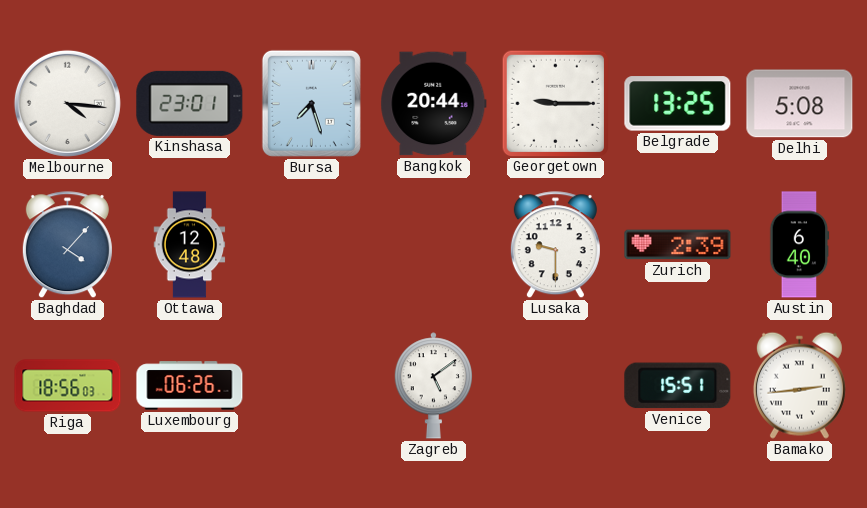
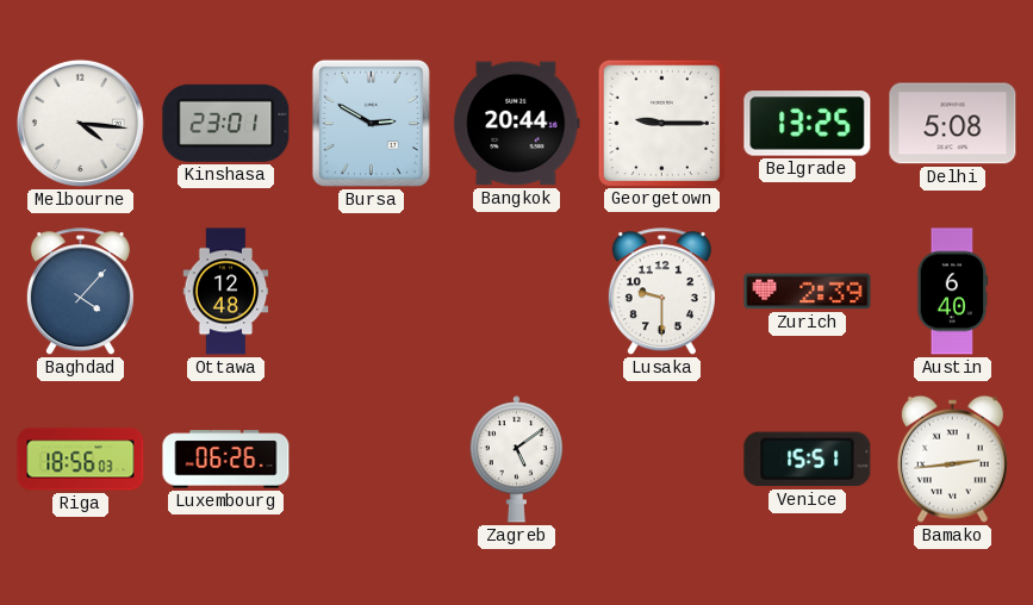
Bursa: 7:27 -> 2:50
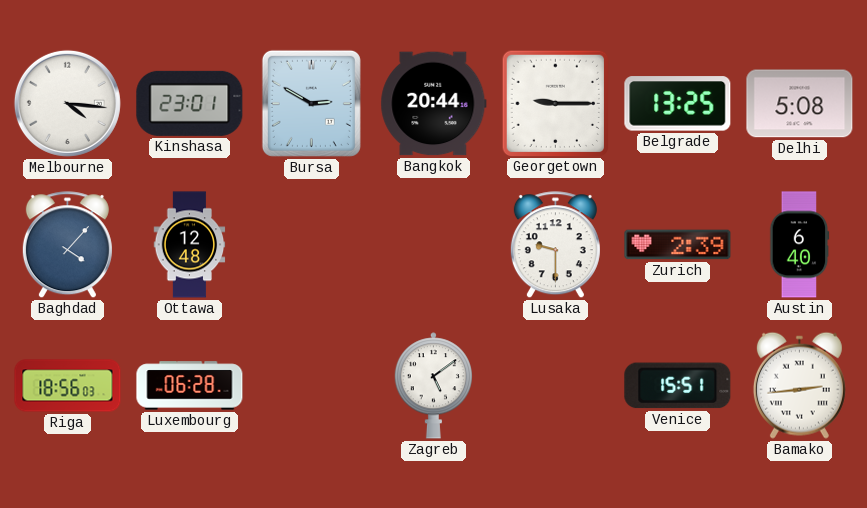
Luxembourg: 06:26 -> 06:28
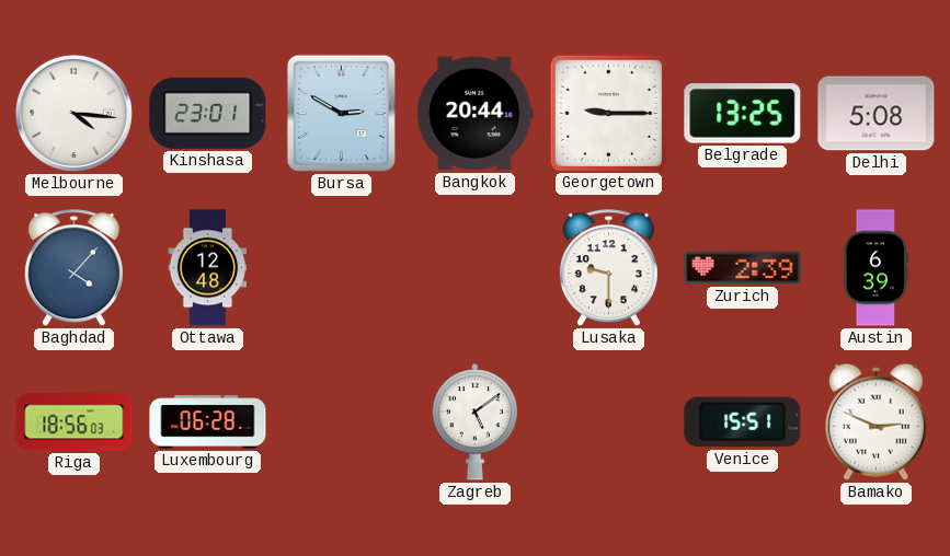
Austin: 6:40 -> 6:39
Bamako: 2:44 -> 2:49
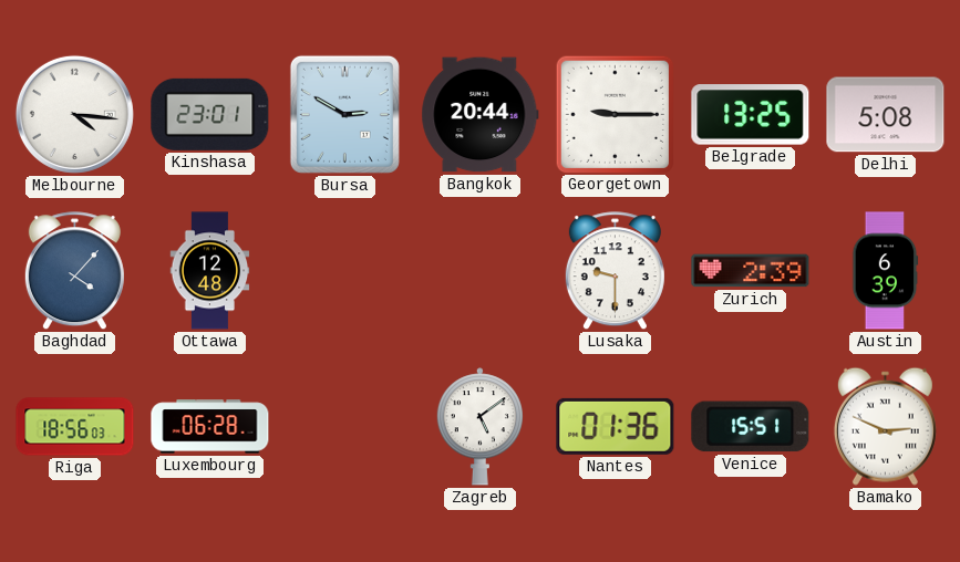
Nantes: none -> 01:36
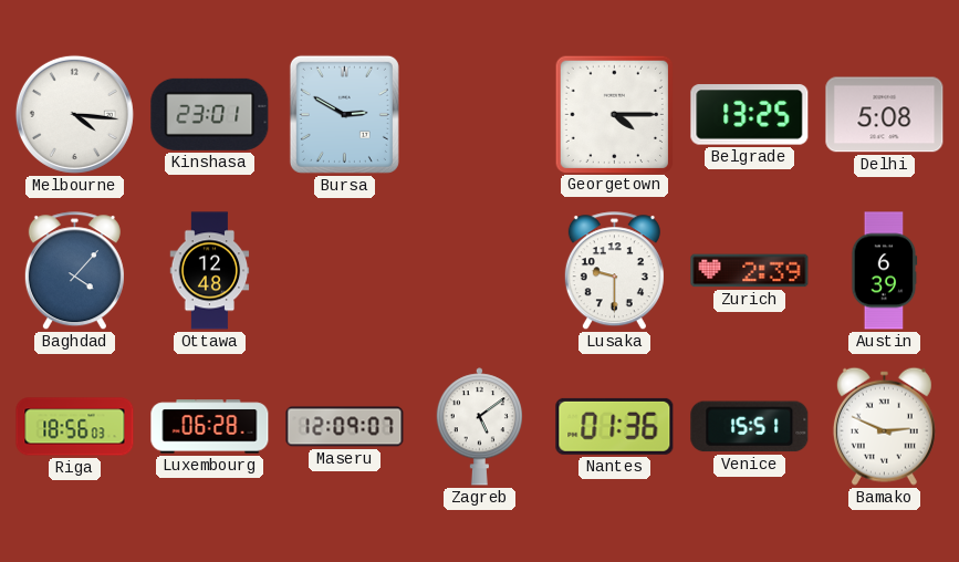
Bangkok: 20:44 -> none
Georgetown: 9:15 -> 4:15
Maseru: none -> 12:09
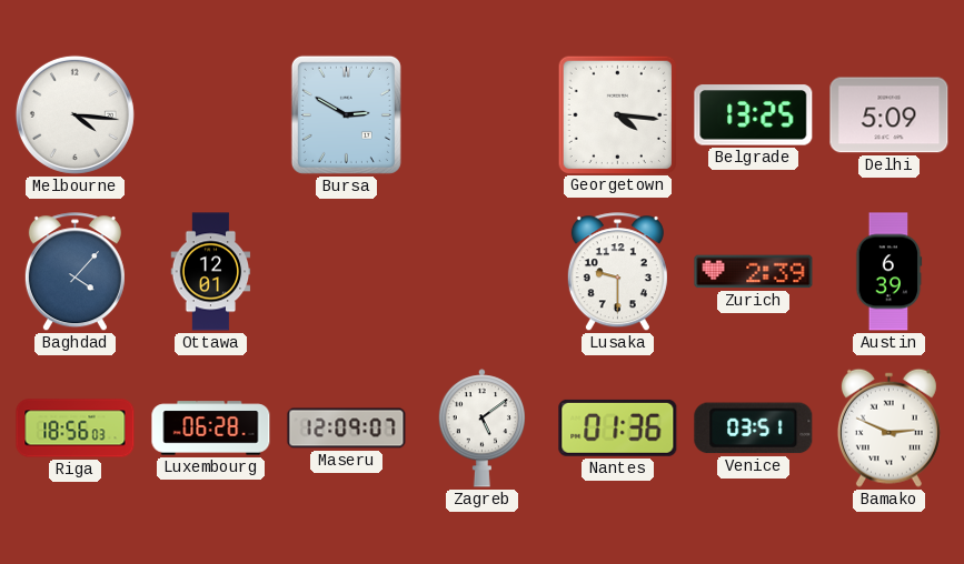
Kinshasa: 23:01 -> none
Georgetown: 4:15 -> 4:16
Delhi: 5:08 -> 5:09
Ottawa: 12:48 -> 12:01
Venice: 15:51 -> 03:51
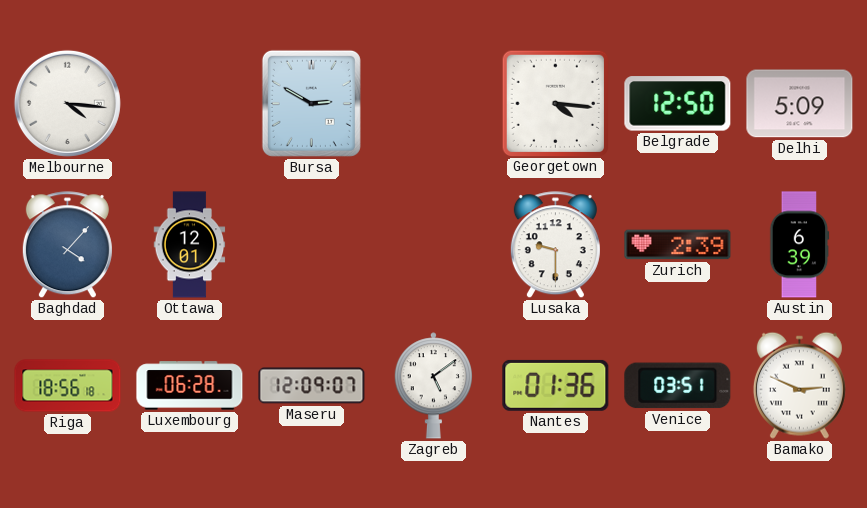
Belgrade: 13:25 -> 12:50
Riga: 18:56:03 -> 18:56:18
